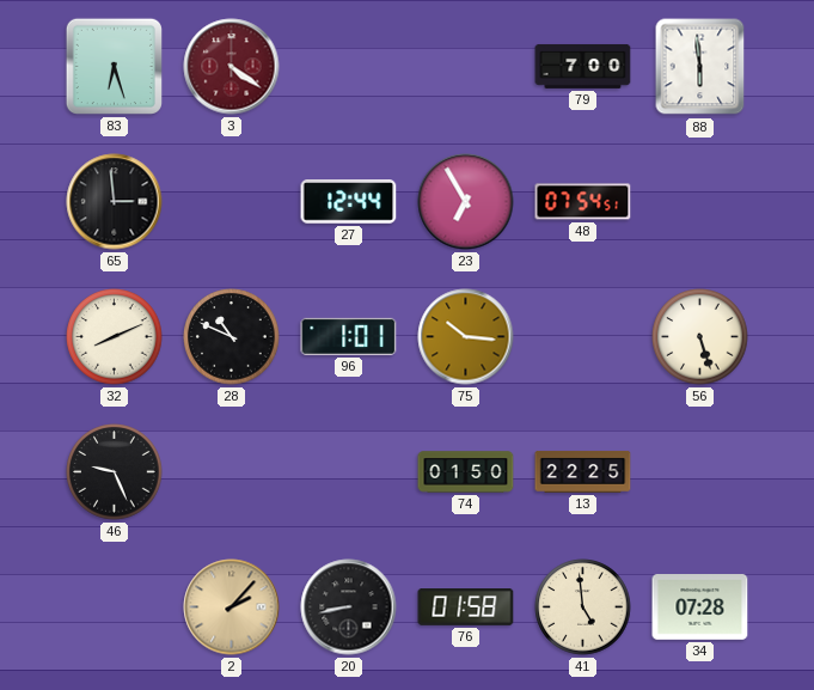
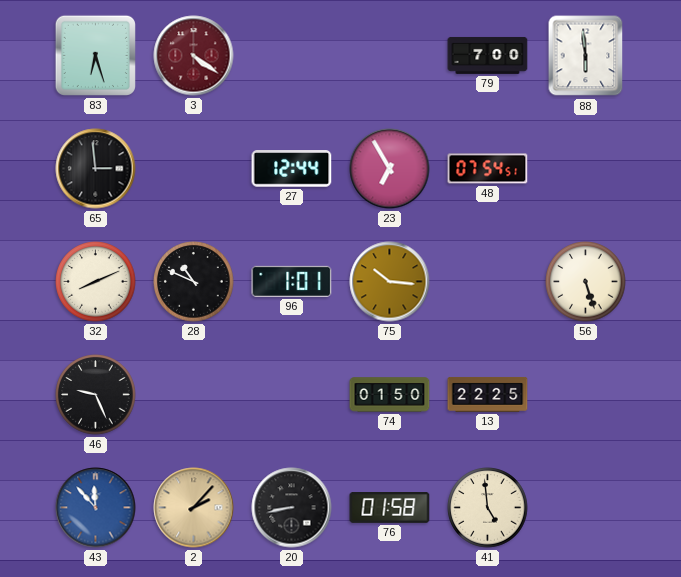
43: none -> 11:53
34: 07:28 -> none
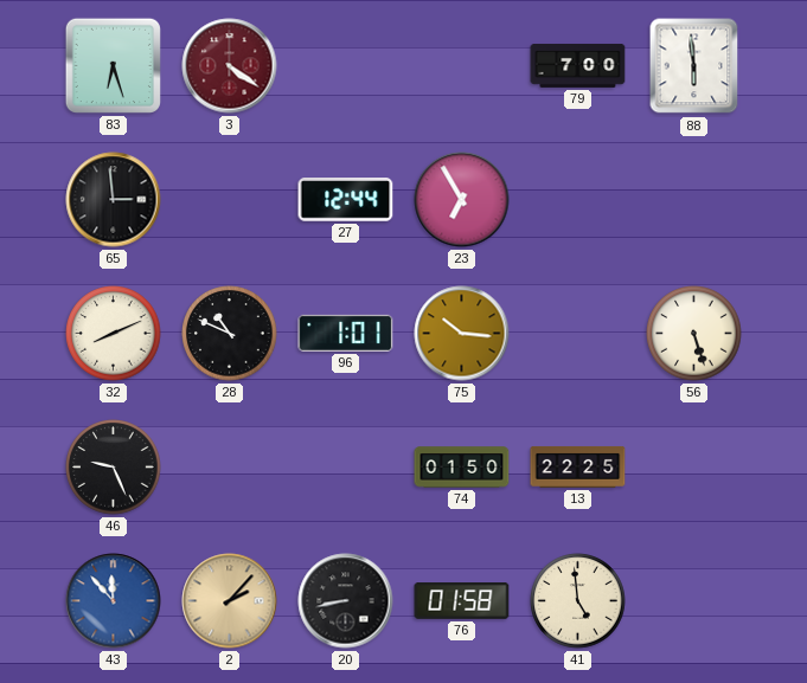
48: 07:54 -> none
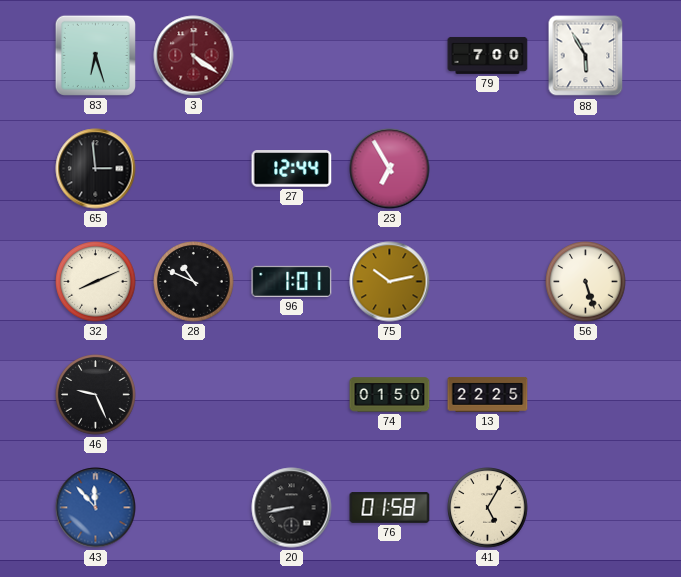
88: 5:59 -> 5:55
75: 10:16 -> 10:13
2: 2:07 -> none
41: 4:59 -> 5:05
